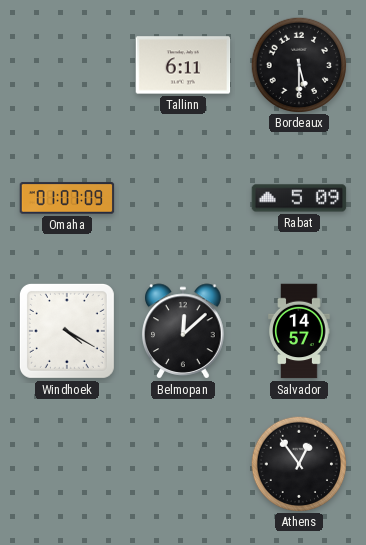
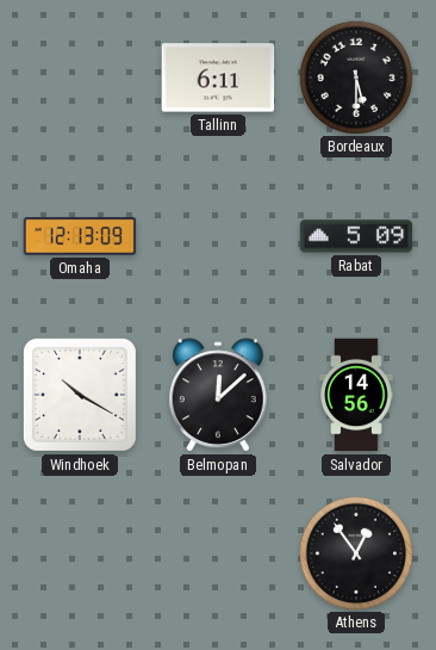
Omaha: 01:07 -> 12:13
Windhoek: 4:20 -> 10:20
Salvador: 14:57 -> 14:56
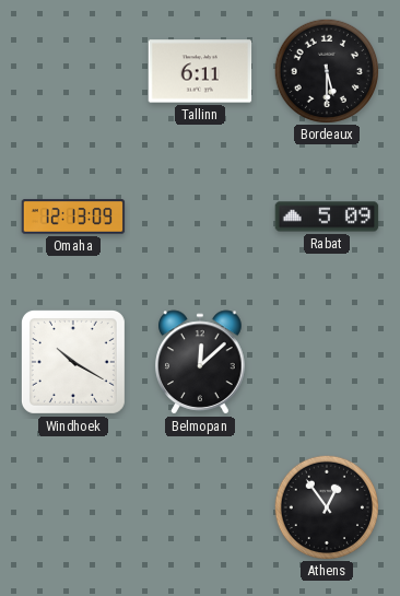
Salvador: 14:56 -> none
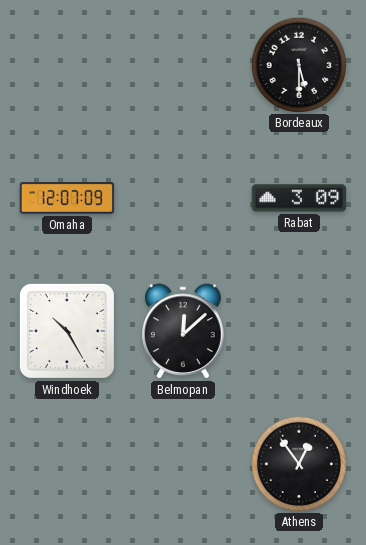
Tallinn: 6:11 -> none
Omaha: 12:13 -> 12:07
Rabat: 5:09 -> 3:09
Windhoek: 10:20 -> 10:25
